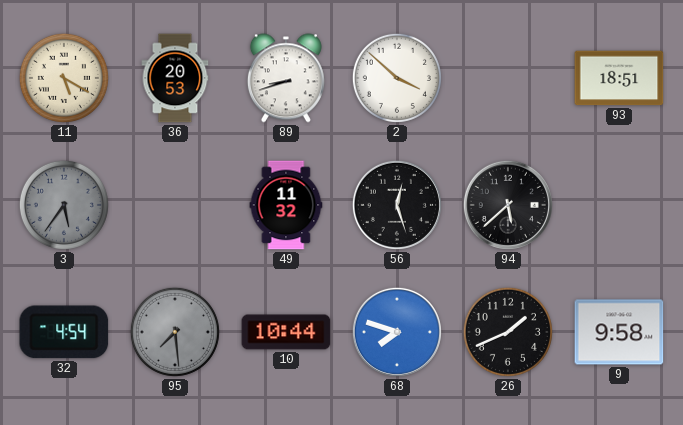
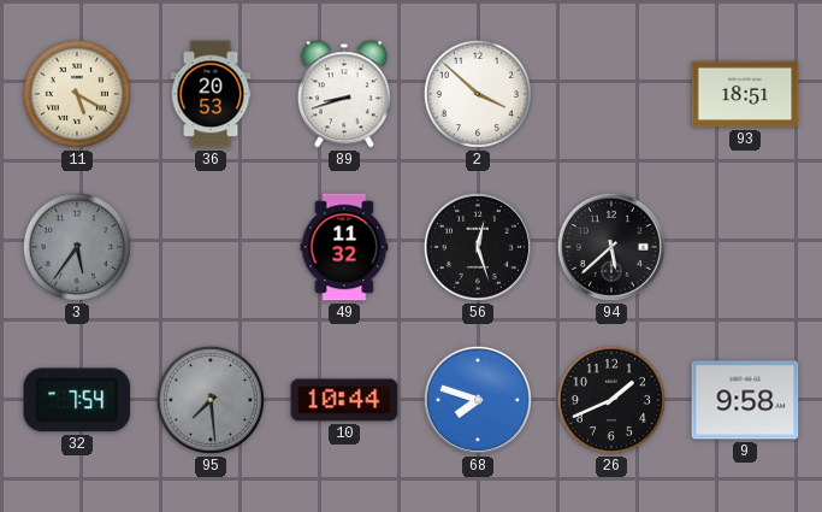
32: 4:54 -> 7:54
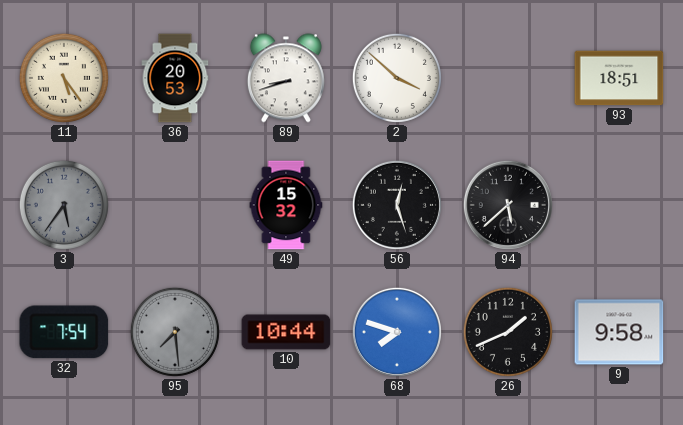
11: 5:20 -> 5:24
49: 11:32 -> 15:32
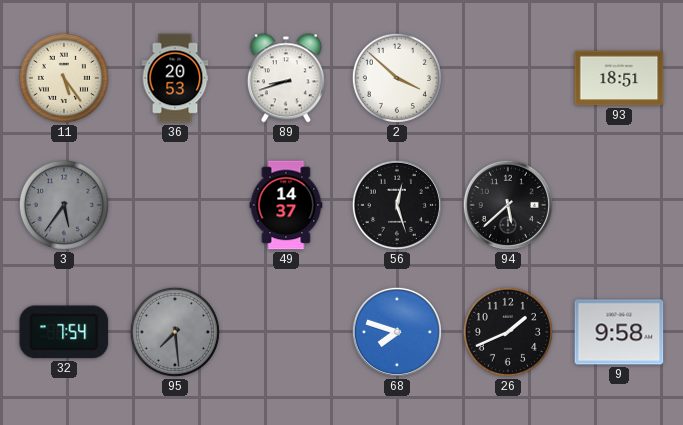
49: 15:32 -> 14:37
10: 10:44 -> none
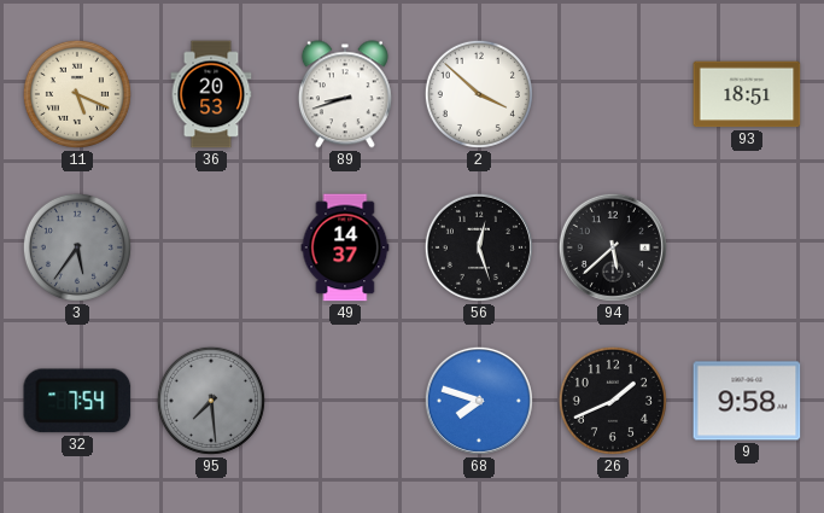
11: 5:24 -> 5:19
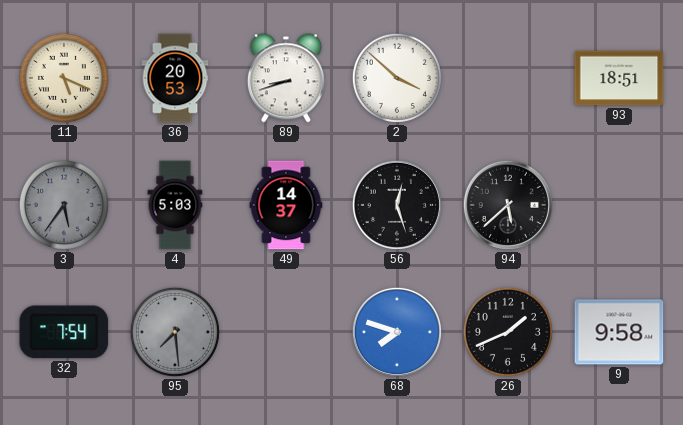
4: none -> 5:03
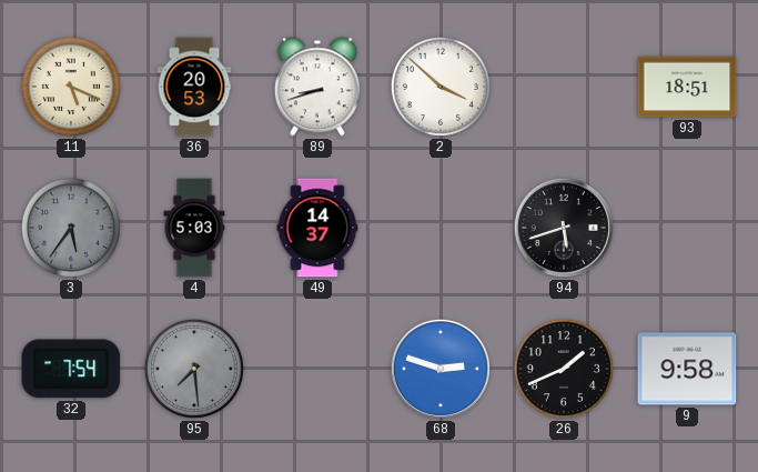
56: 12:27 -> none
94: 5:38 -> 5:42
68: 7:48 -> 2:48
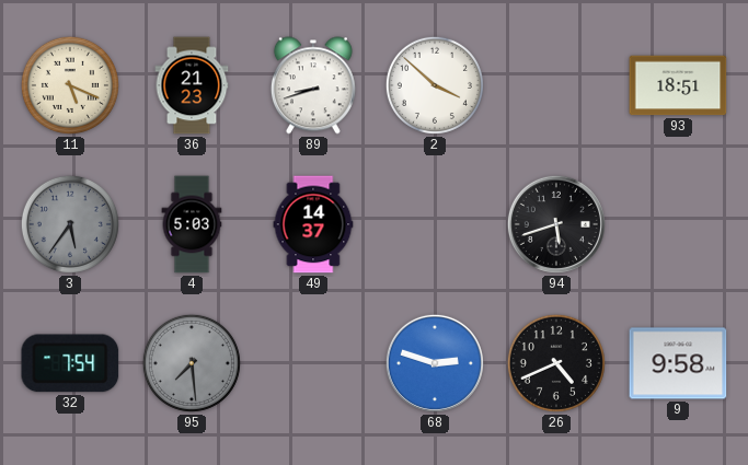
36: 20:53 -> 21:23
26: 1:41 -> 4:41
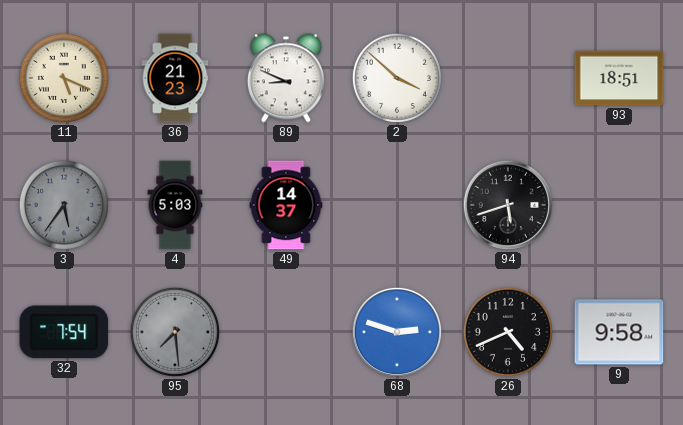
89: 8:42 -> 8:49
